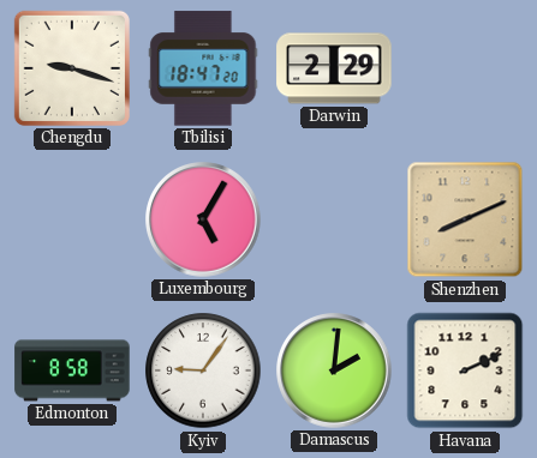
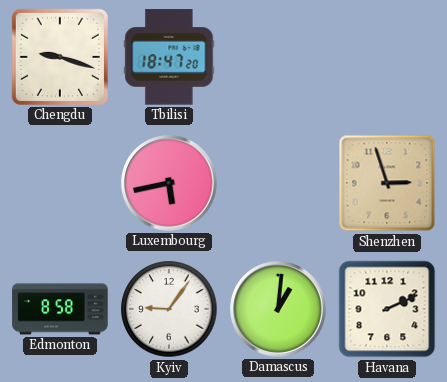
Darwin: 2:29 -> none
Luxembourg: 5:05 -> 5:43
Shenzhen: 8:11 -> 2:57
Damascus: 2:01 -> 1:01
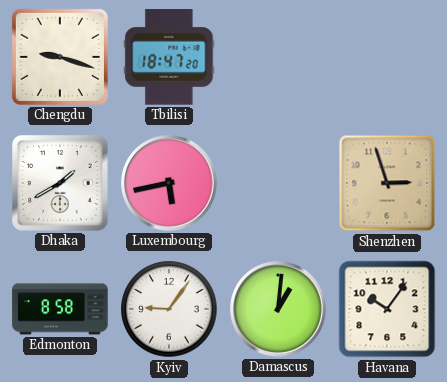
Dhaka: none -> 1:40
Havana: 2:11 -> 10:06
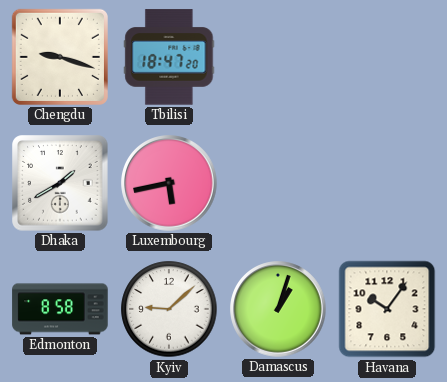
Shenzhen: 2:57 -> none
Kyiv: 9:06 -> 9:08
Damascus: 1:01 -> 1:03
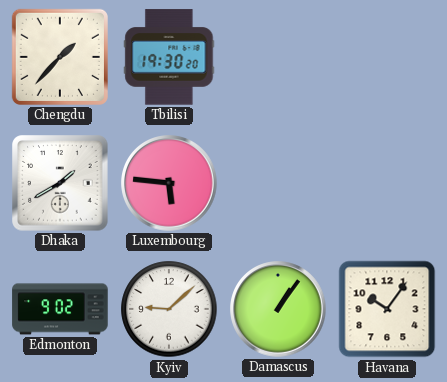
Chengdu: 9:18 -> 1:37
Tbilisi: 18:47 -> 19:30
Luxembourg: 5:43 -> 5:46
Edmonton: 8:58 -> 9:02
Damascus: 1:03 -> 1:06
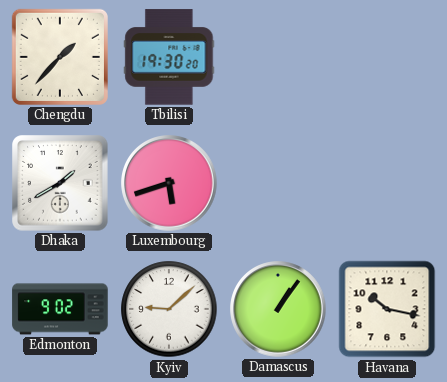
Luxembourg: 5:46 -> 5:42
Havana: 10:06 -> 10:17
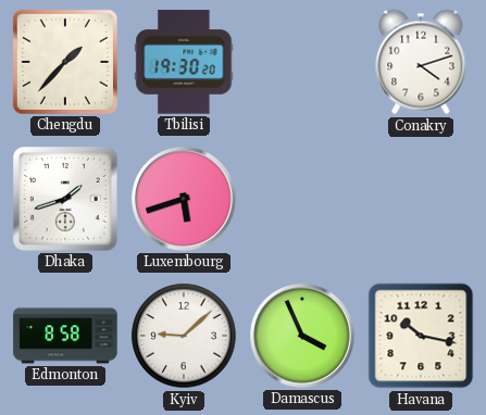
Conakry: none -> 4:12
Dhaka: 1:40 -> 1:42
Edmonton: 9:02 -> 8:58
Damascus: 1:06 -> 3:56
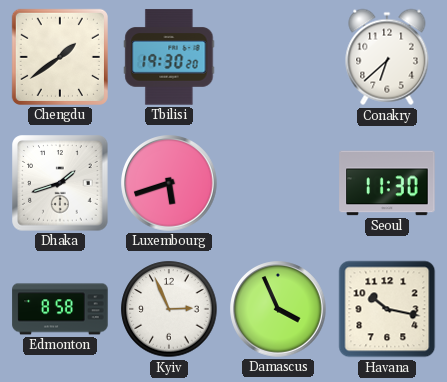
Chengdu: 1:37 -> 1:39
Conakry: 4:12 -> 6:38
Seoul: none -> 11:30
Kyiv: 9:08 -> 2:56
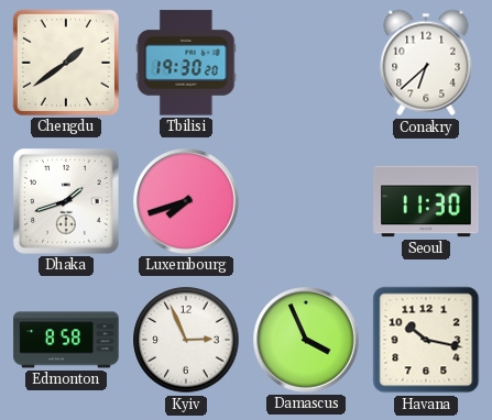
Luxembourg: 5:42 -> 7:42
